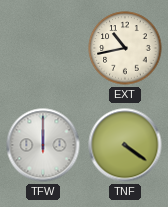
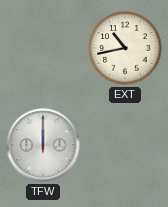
TNF: 4:21 -> none
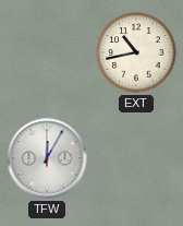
TFW: 12:00 -> 12:05
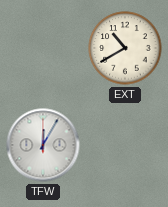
EXT: 10:43 -> 10:40
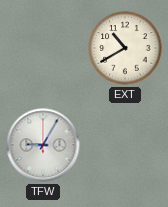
TFW: 12:05 -> 9:05
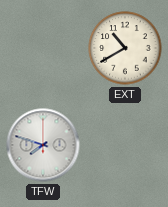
TFW: 9:05 -> 7:48
